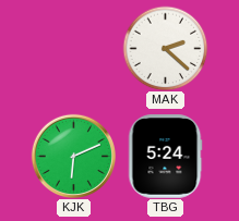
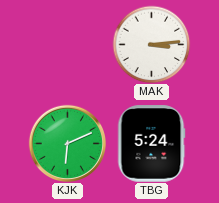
MAK: 2:22 -> 3:14
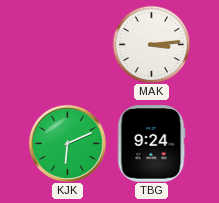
TBG: 5:24 -> 9:24
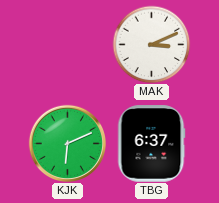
MAK: 3:14 -> 3:11
TBG: 9:24 -> 6:37
